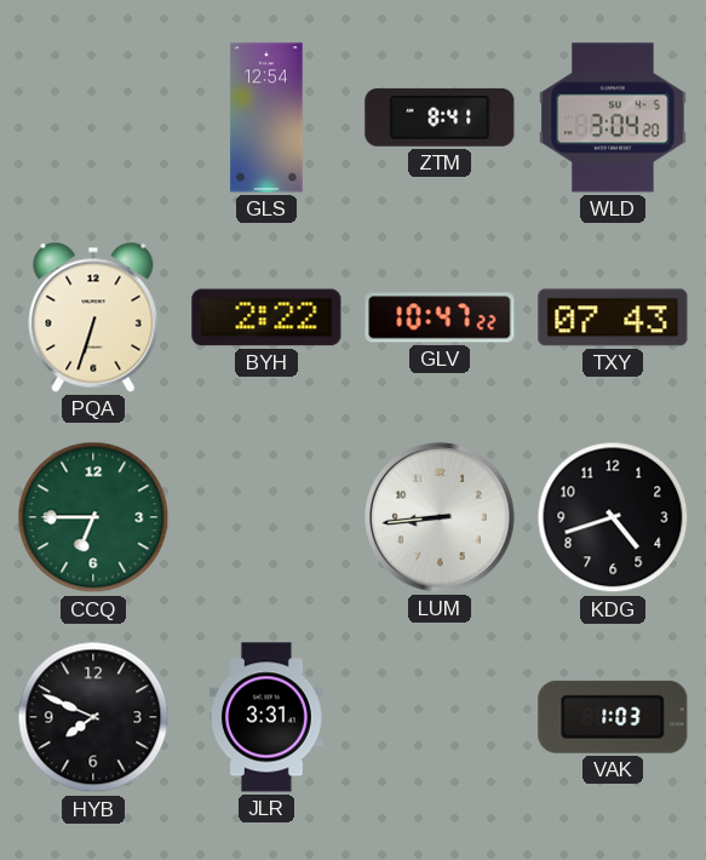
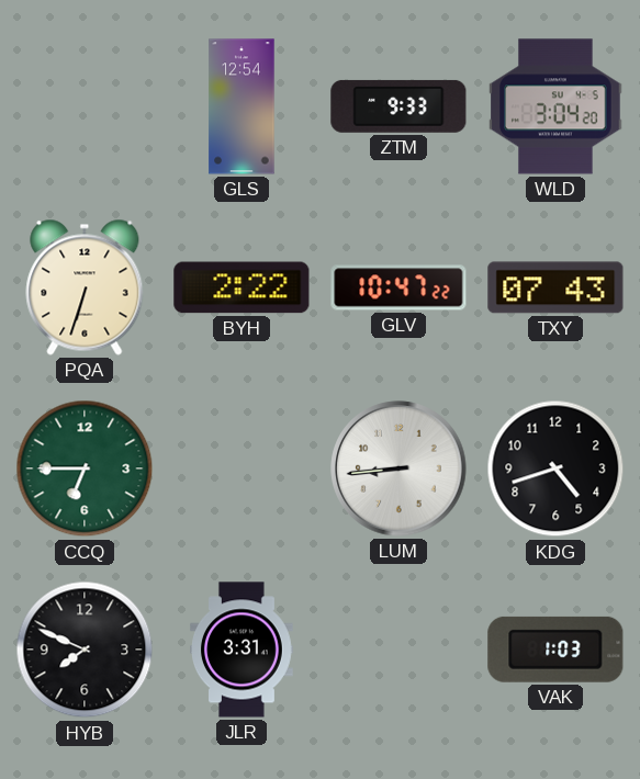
ZTM: 8:41 -> 9:33
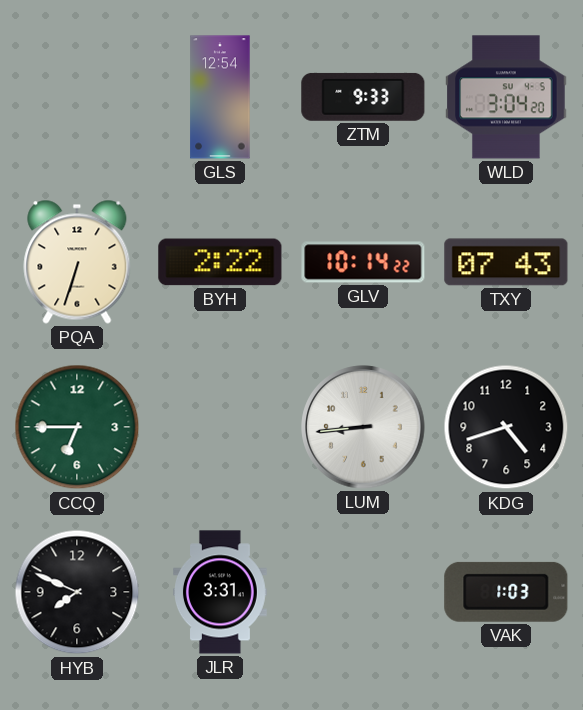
GLV: 10:47 -> 10:14
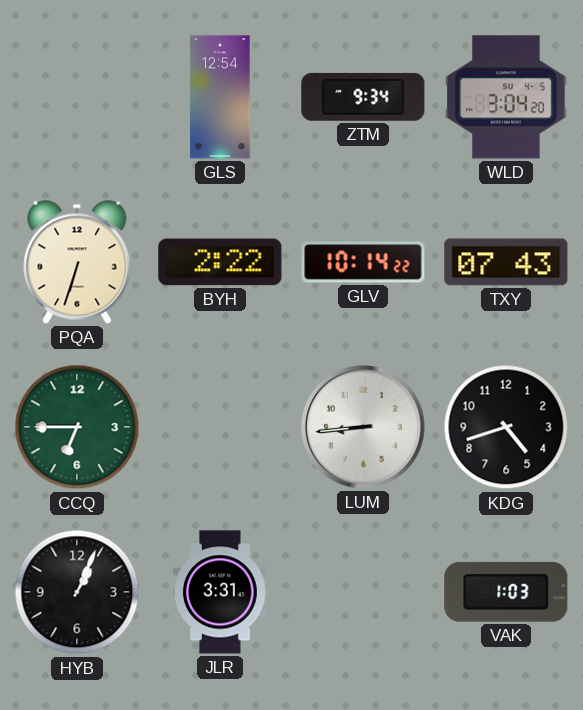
ZTM: 9:33 -> 9:34
HYB: 7:49 -> 1:04
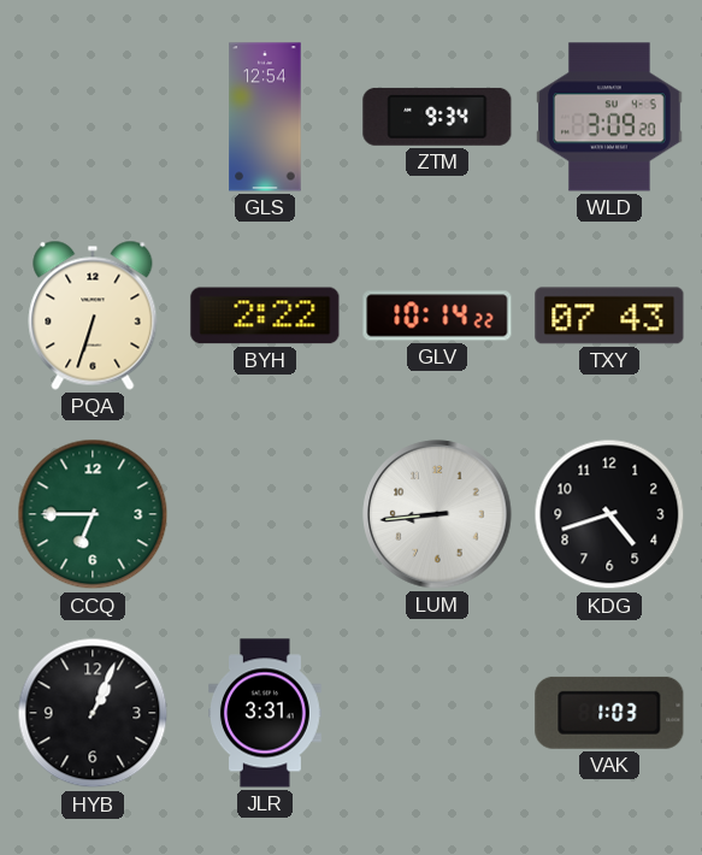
WLD: 3:04 -> 3:09
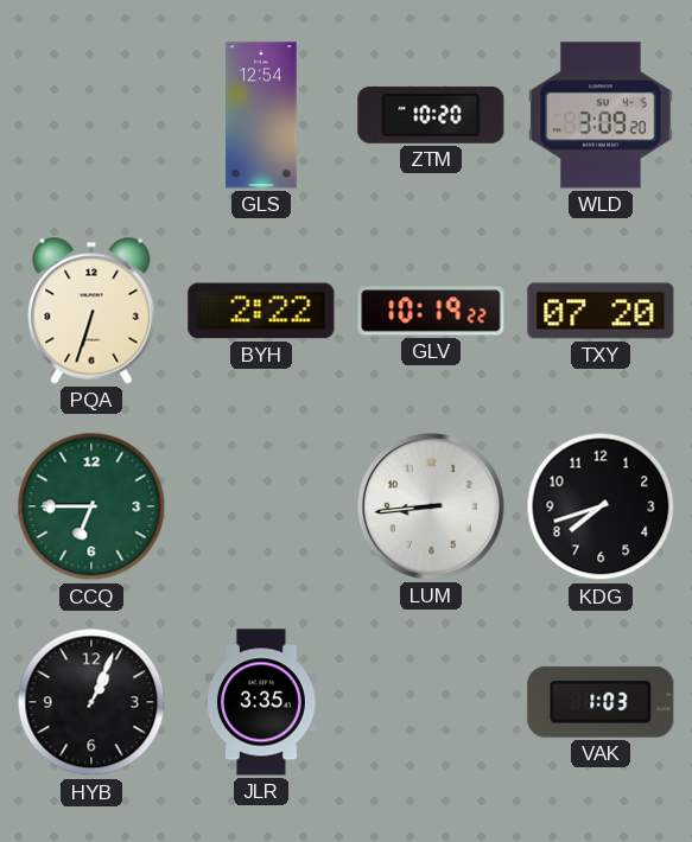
ZTM: 9:34 -> 10:20
GLV: 10:14 -> 10:19
TXY: 07:43 -> 07:20
KDG: 4:42 -> 7:42
JLR: 3:31 -> 3:35
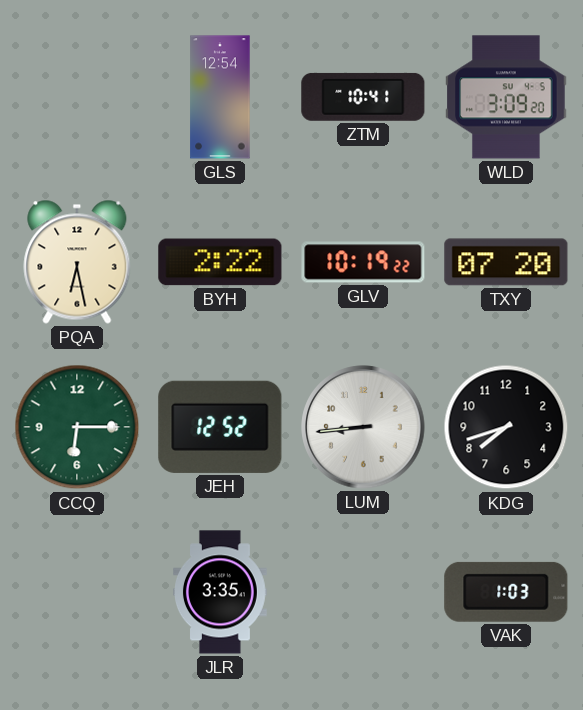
ZTM: 10:20 -> 10:41
PQA: 6:33 -> 6:28
CCQ: 6:45 -> 6:15
JEH: none -> 12:52
HYB: 1:04 -> none
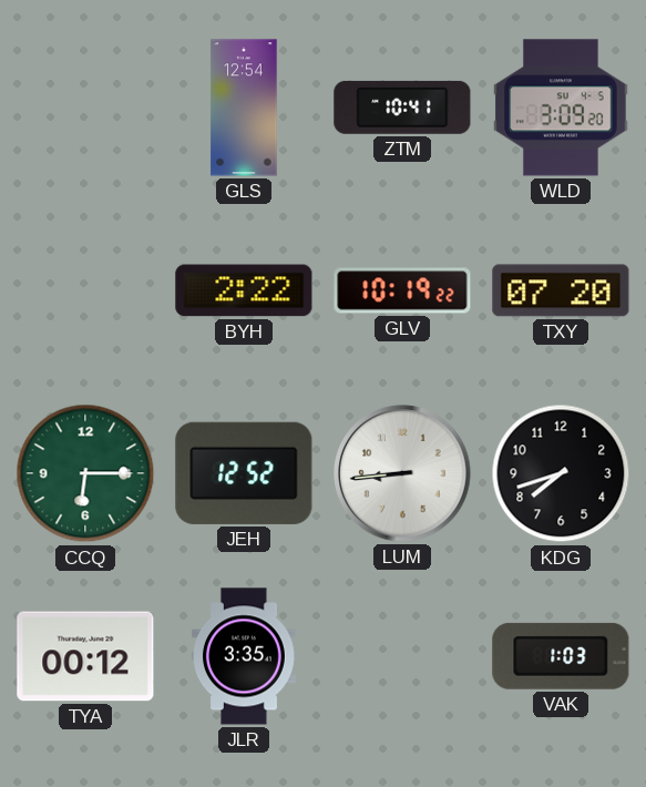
PQA: 6:28 -> none
TYA: none -> 00:12
